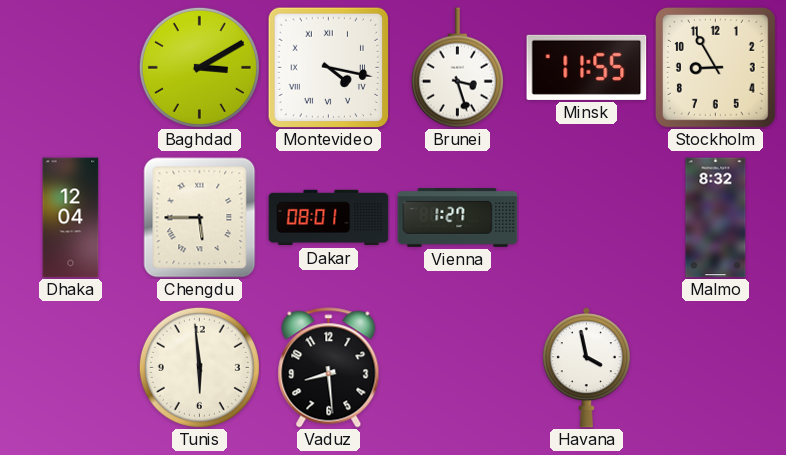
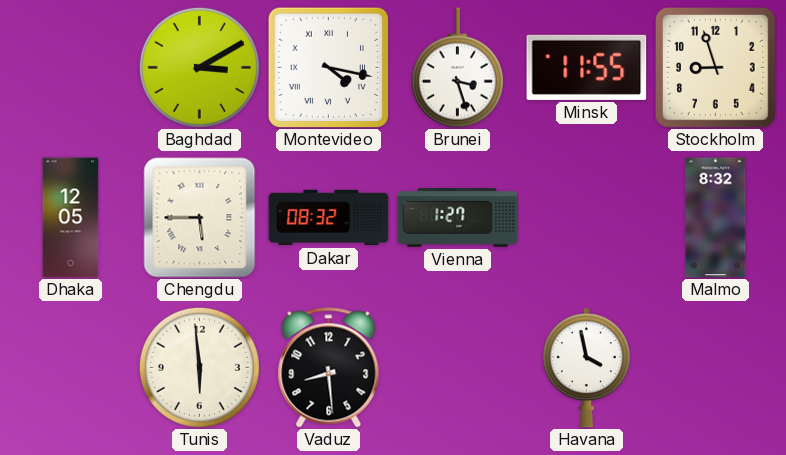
Stockholm: 8:55 -> 8:57
Dhaka: 12:04 -> 12:05
Dakar: 08:01 -> 08:32
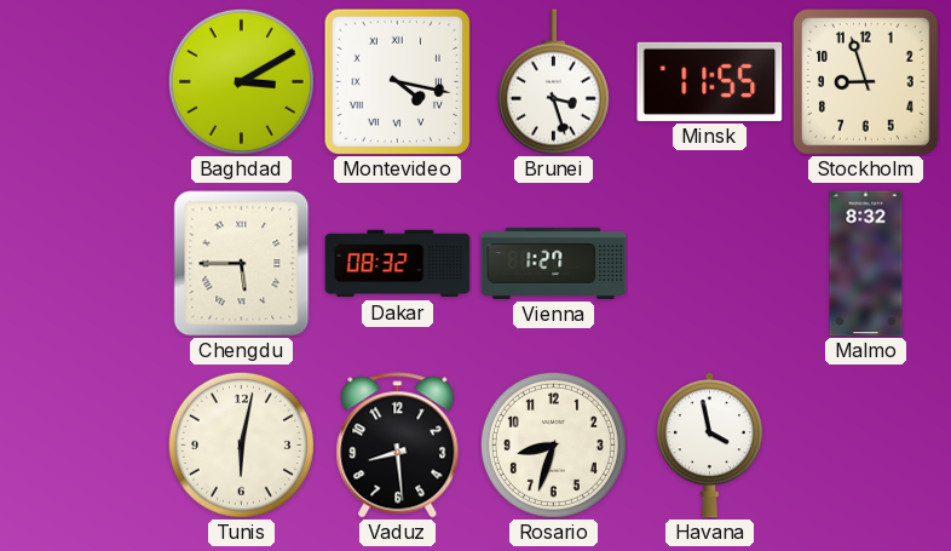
Dhaka: 12:05 -> none
Tunis: 5:59 -> 6:02
Rosario: none -> 8:33
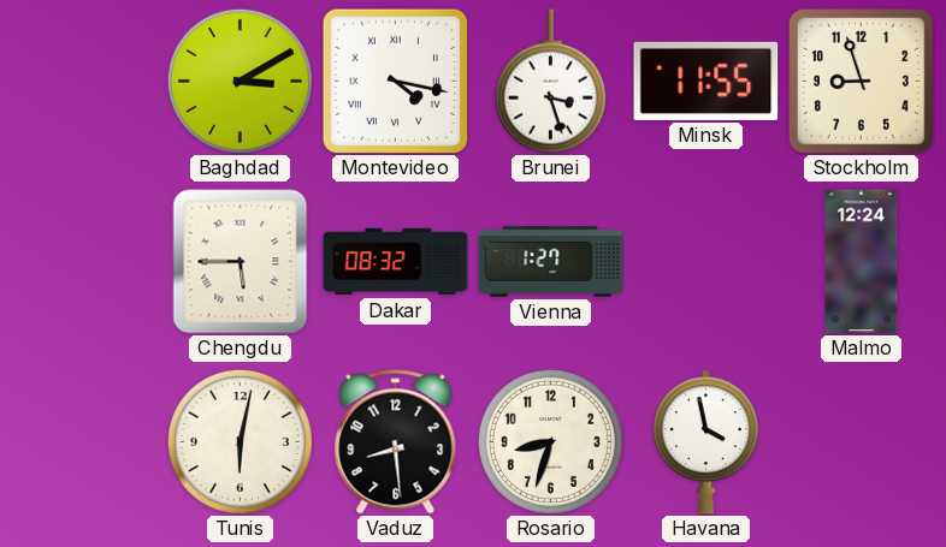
Malmo: 8:32 -> 12:24
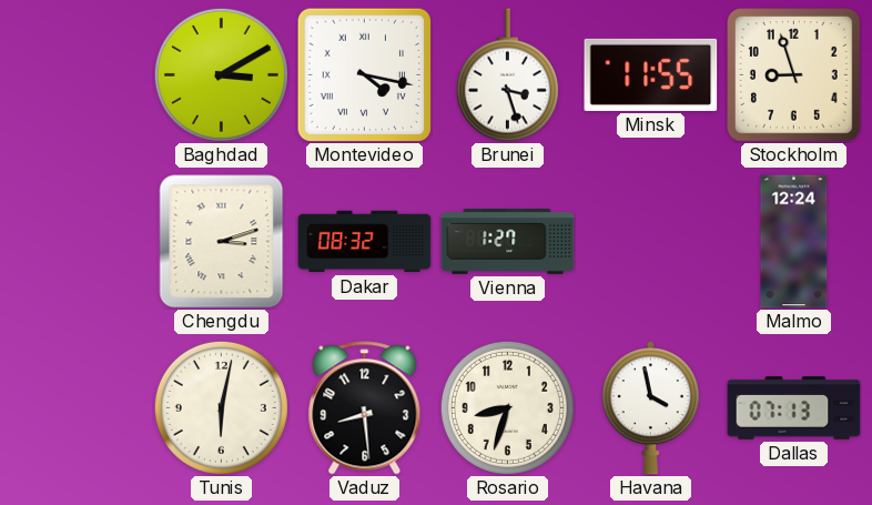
Chengdu: 5:45 -> 3:12
Dallas: none -> 07:13
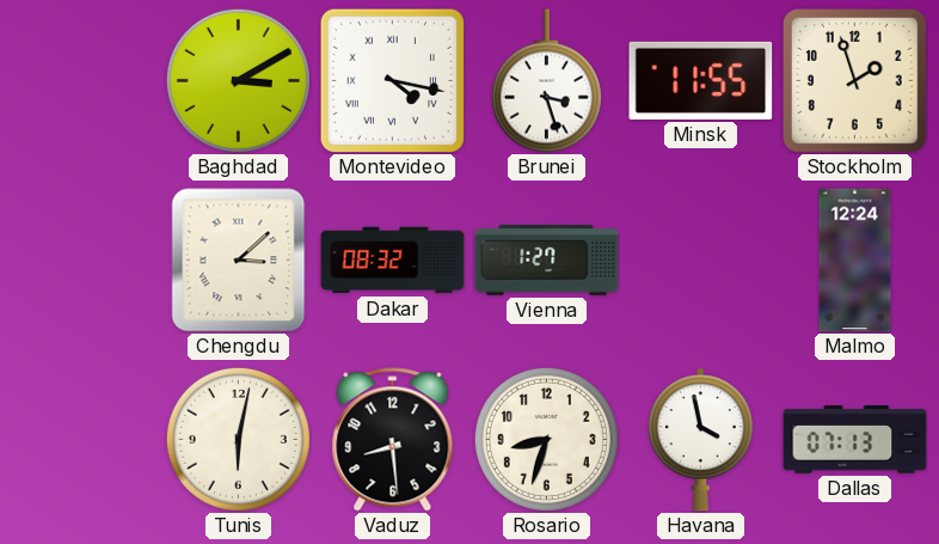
Stockholm: 8:57 -> 1:57
Chengdu: 3:12 -> 3:08
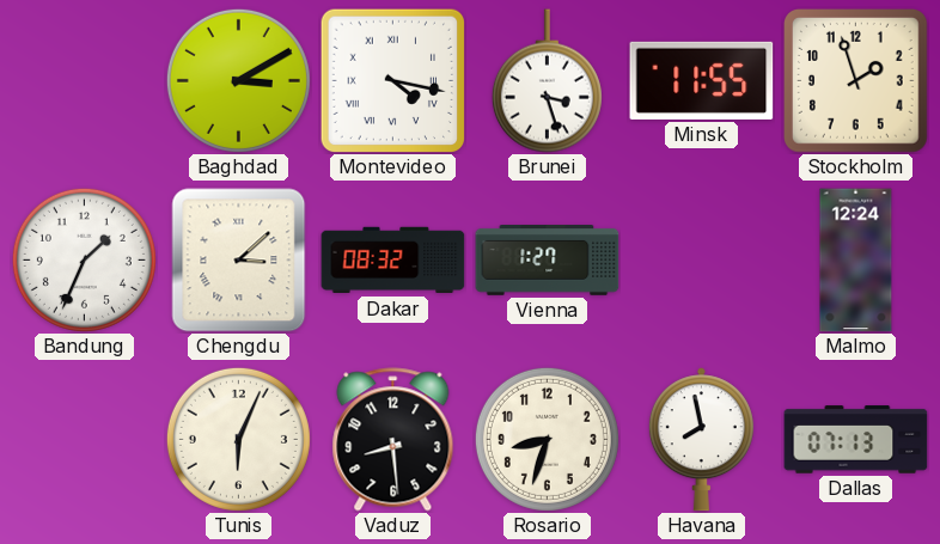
Bandung: none -> 1:34
Tunis: 6:02 -> 6:04
Havana: 3:58 -> 7:58
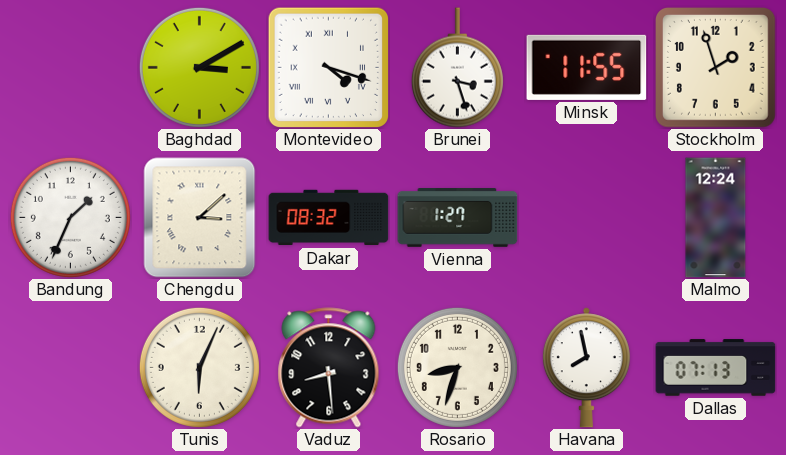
Montevideo: 4:17 -> 4:18
